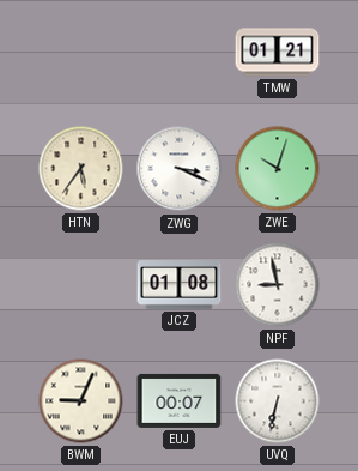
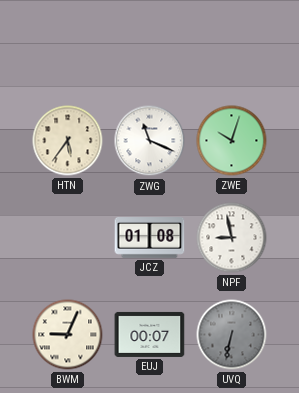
TMW: 01:21 -> none
ZWG: 3:19 -> 11:19
UVQ dial: white -> grey
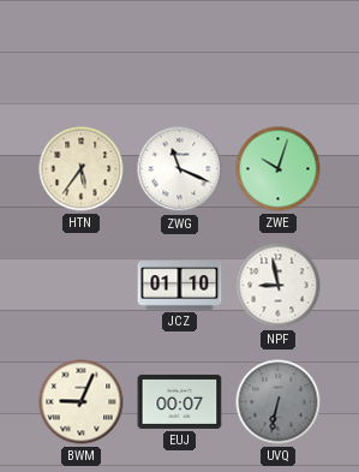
JCZ: 01:08 -> 01:10
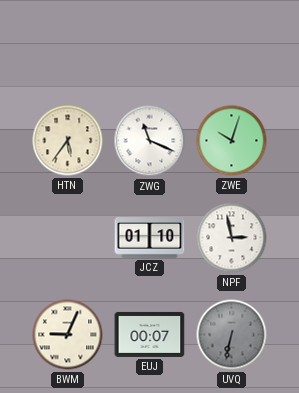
NPF: 8:58 -> 2:58
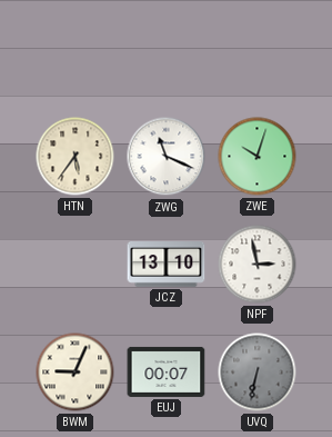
JCZ: 01:10 -> 13:10
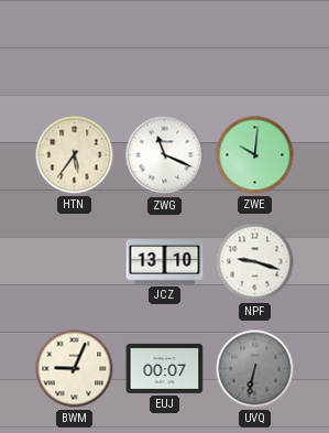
ZWE: 10:03 -> 10:01
NPF: 2:58 -> 9:18
